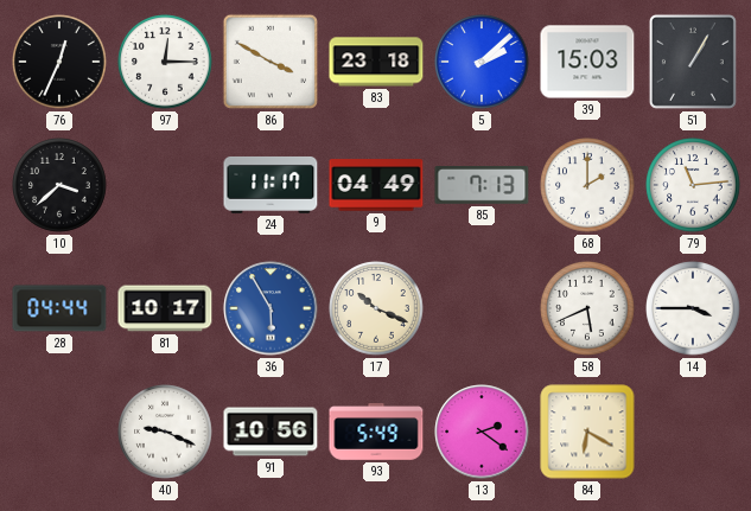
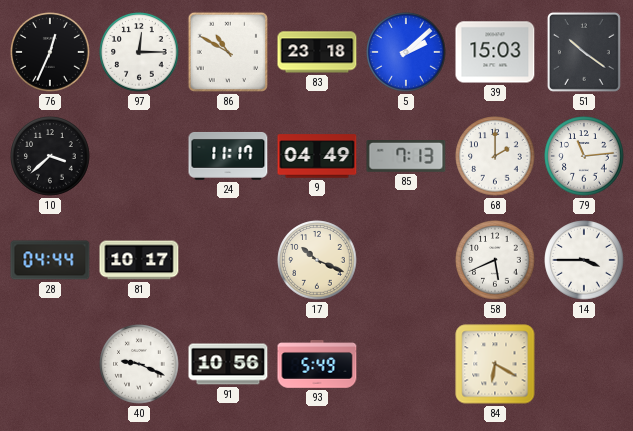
86: 3:50 -> 10:50
51: 1:05 -> 10:21
36: 5:55 -> none
13: 2:21 -> none
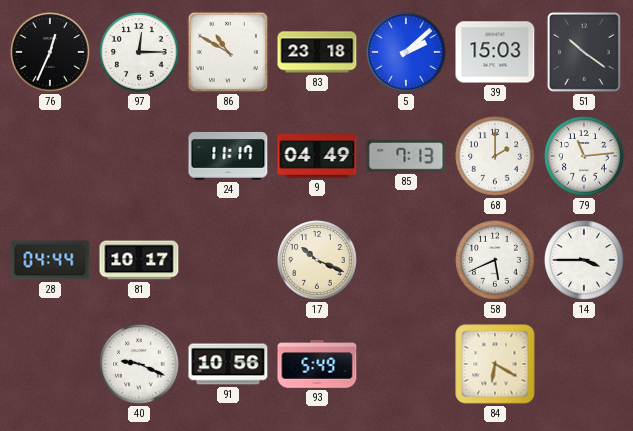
10: 3:38 -> none
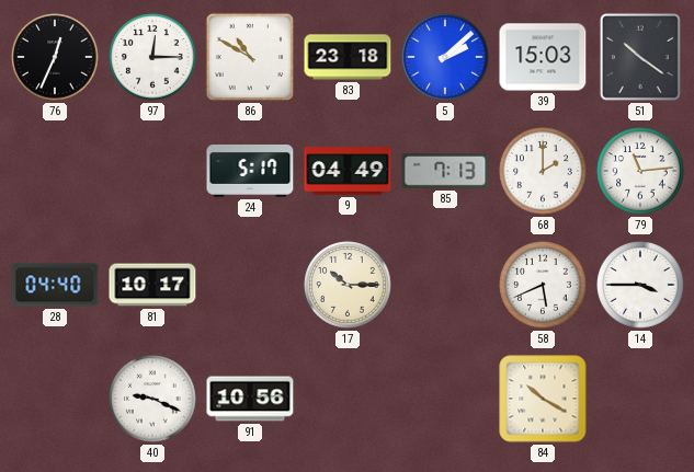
24: 11:17 -> 5:17
28: 04:44 -> 04:40
17: 10:19 -> 10:15
93: 5:49 -> none
84: 6:20 -> 10:20
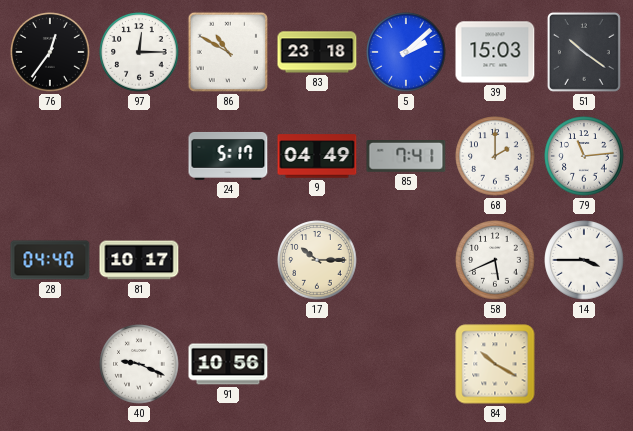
76: 12:34 -> 12:36
85: 7:13 -> 7:41
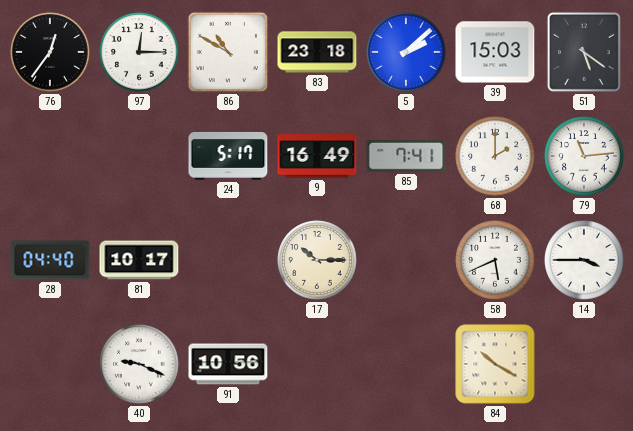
51: 10:21 -> 5:21
9: 04:49 -> 16:49
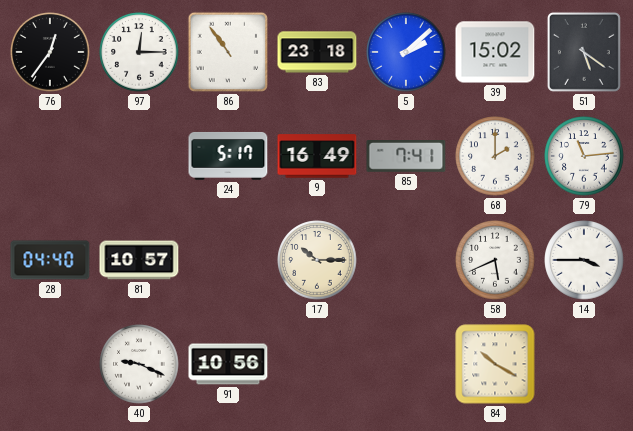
86: 10:50 -> 10:54
39: 15:03 -> 15:02
81: 10:17 -> 10:57
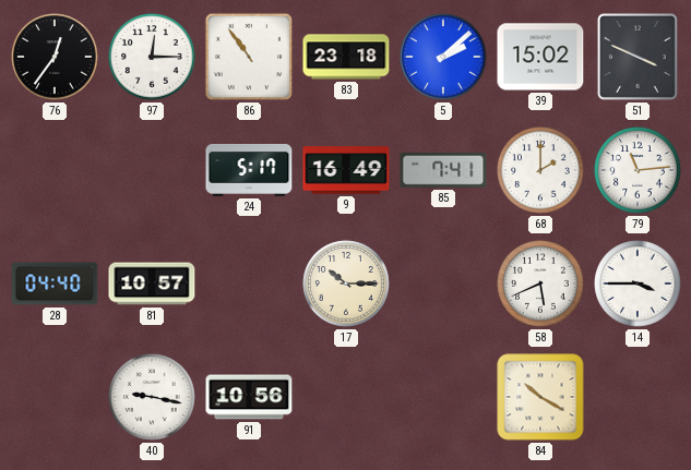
51: 5:21 -> 3:49
40: 9:19 -> 9:17
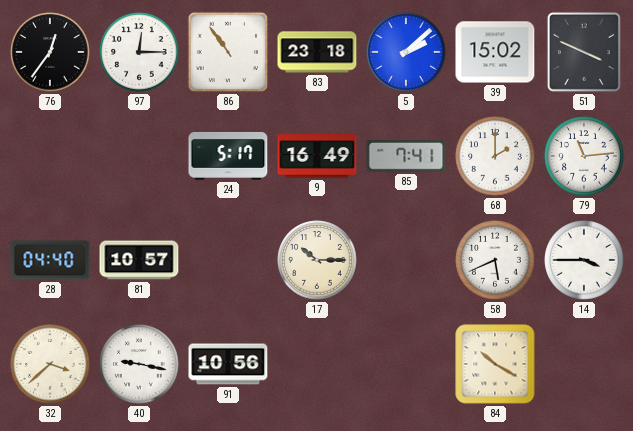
32: none -> 3:38
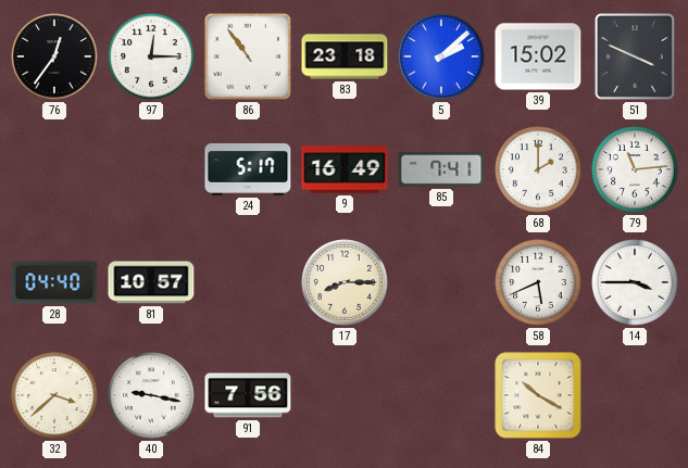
17: 10:15 -> 8:15
91: 10:56 -> 7:56
